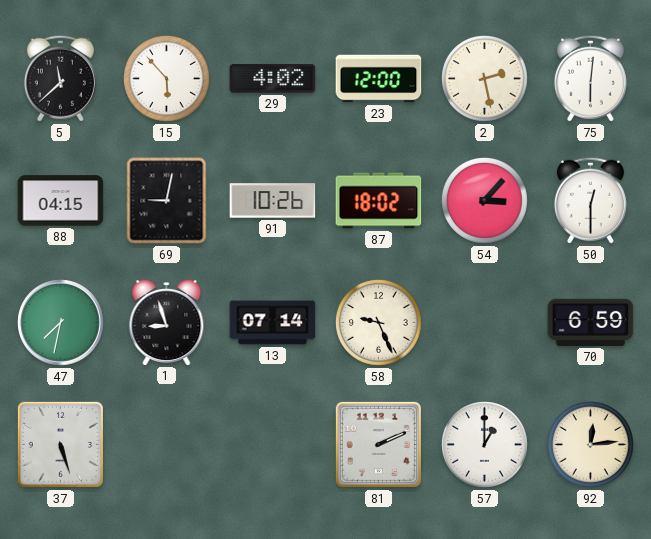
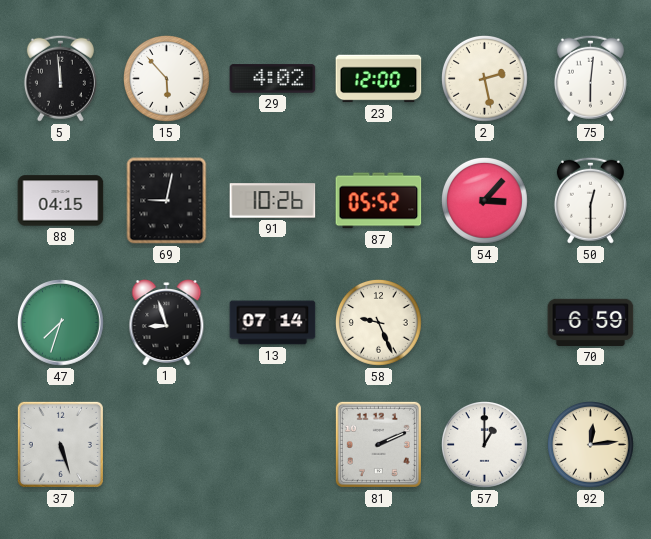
5: 11:38 -> 11:59
87: 18:02 -> 05:52
47: 7:32 -> 7:33
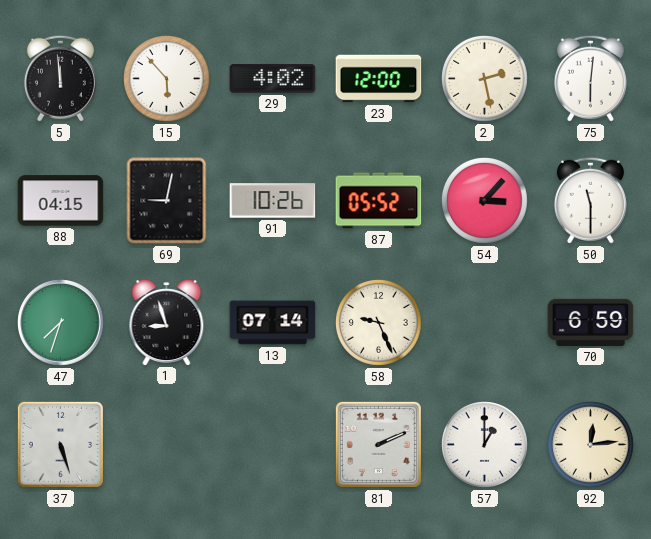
50: 12:30 -> 11:30
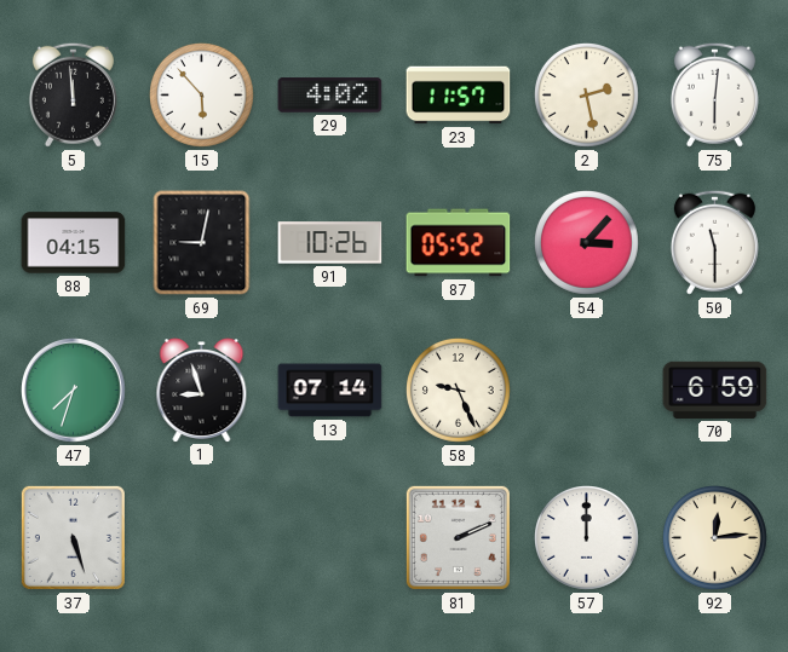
23: 12:00 -> 11:57
57: 1:00 -> 12:00
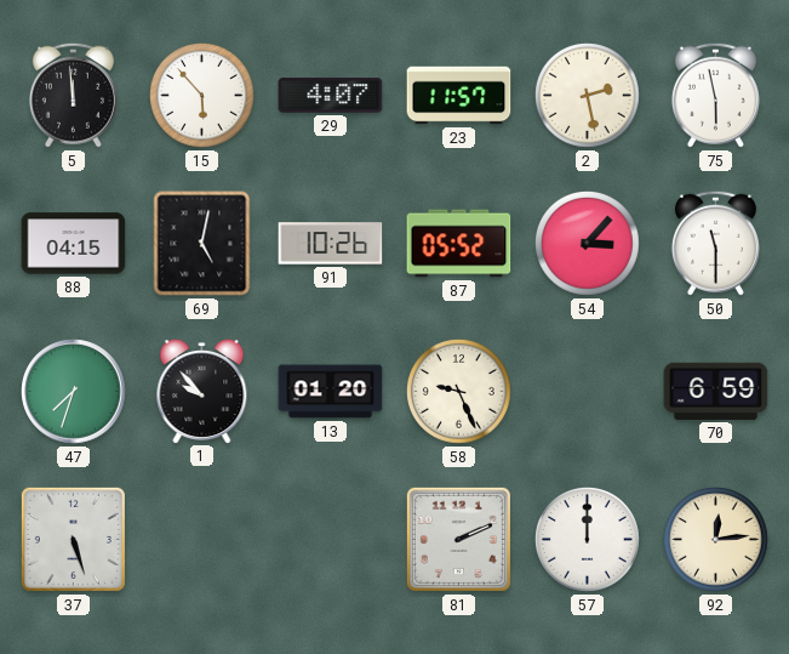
29: 4:02 -> 4:07
75: 6:01 -> 5:58
69: 9:02 -> 5:02
1: 8:57 -> 9:53
13: 07:14 -> 01:20
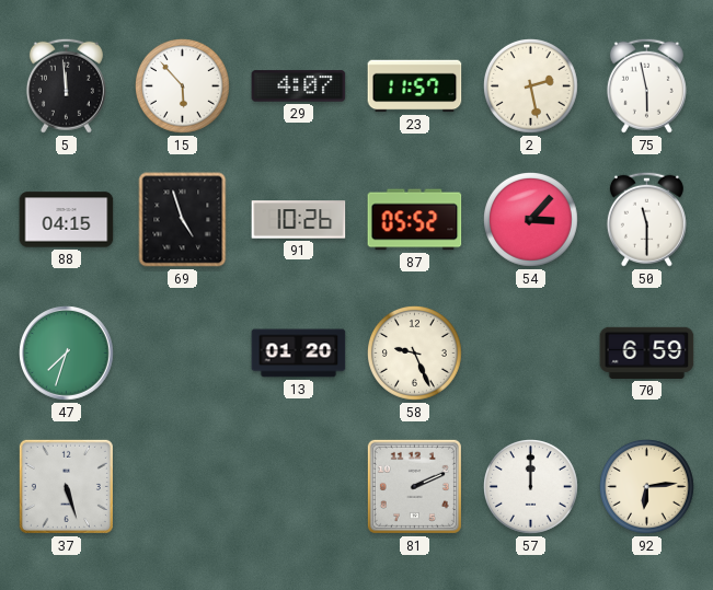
69: 5:02 -> 4:57
1: 9:53 -> none
92: 12:14 -> 6:14
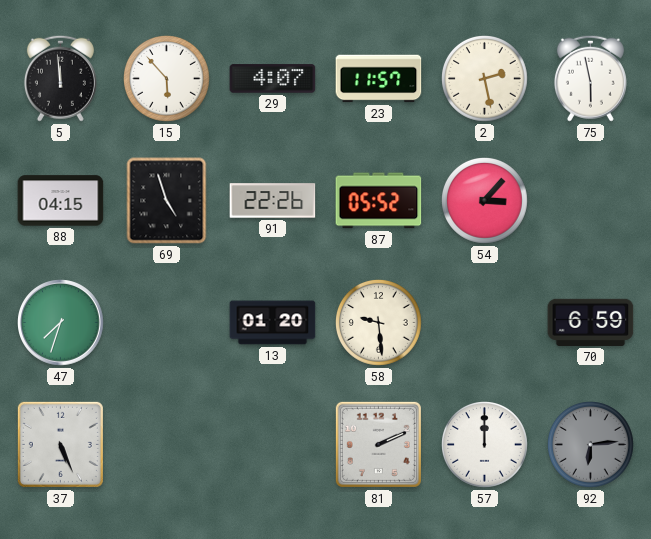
91: 10:26 -> 22:26
50: 11:30 -> none
58: 9:26 -> 9:29
37: 5:27 -> 5:26
92 dial: cream -> grey
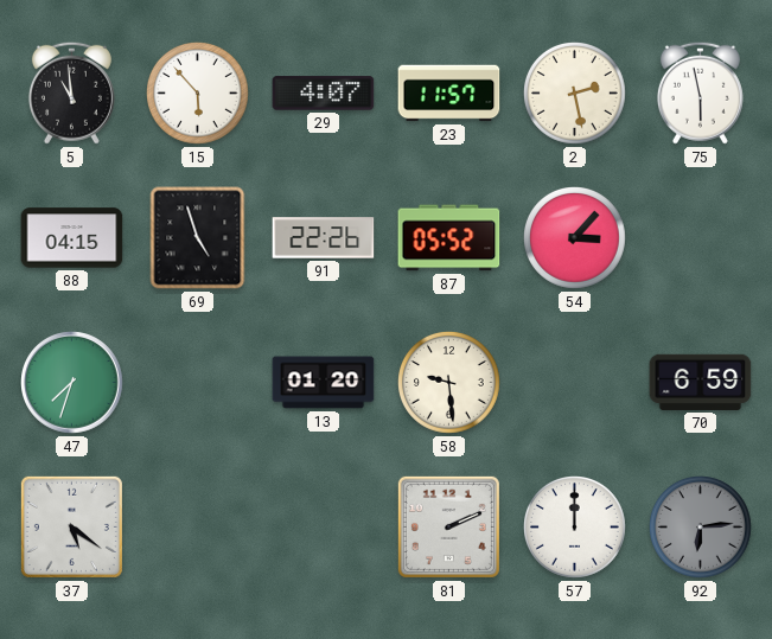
5: 11:59 -> 10:59
37: 5:26 -> 5:21
